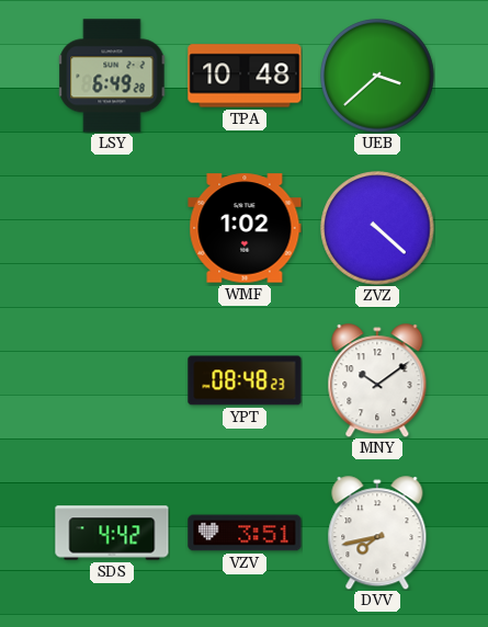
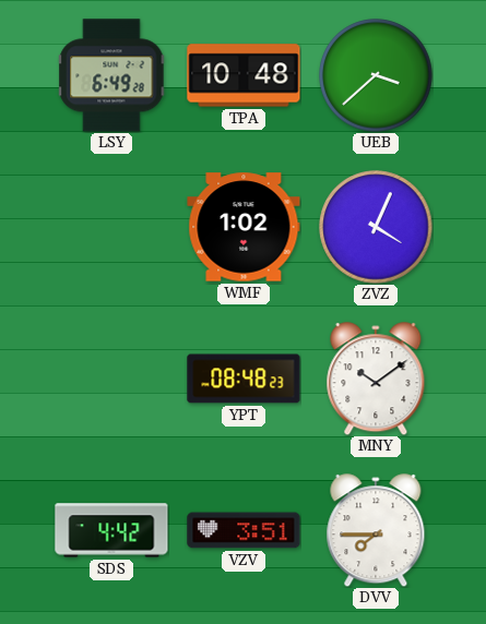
ZVZ: 4:22 -> 4:04
DVV: 7:43 -> 7:45
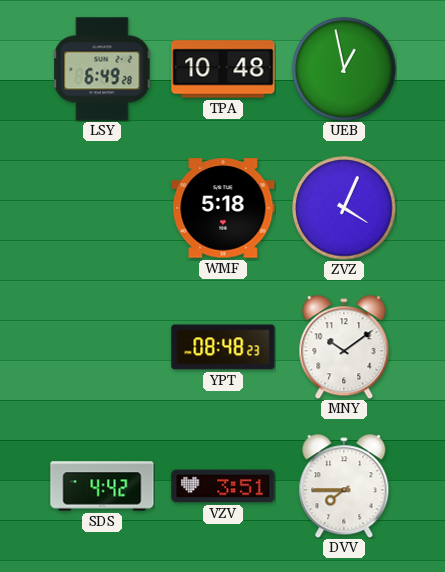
UEB: 3:38 -> 12:58
WMF: 1:02 -> 5:18
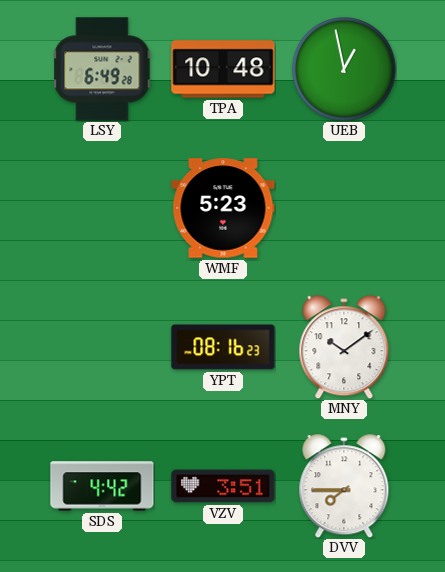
WMF: 5:18 -> 5:23
ZVZ: 4:04 -> none
YPT: 08:48 -> 08:16
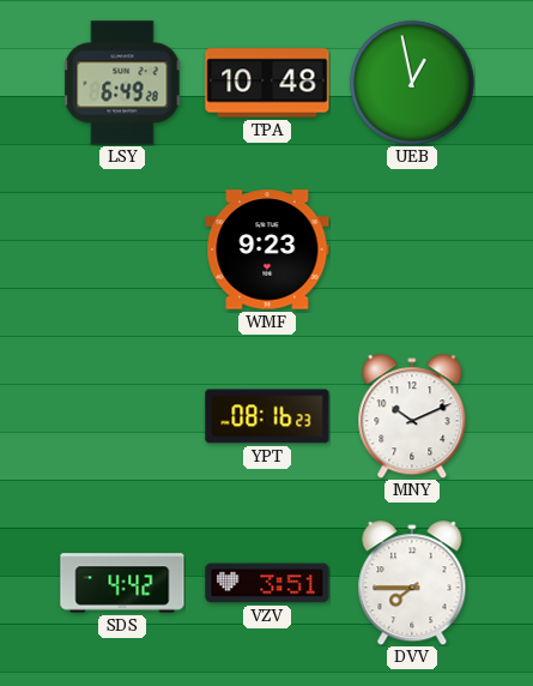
WMF: 5:23 -> 9:23
MNY: 10:09 -> 10:11
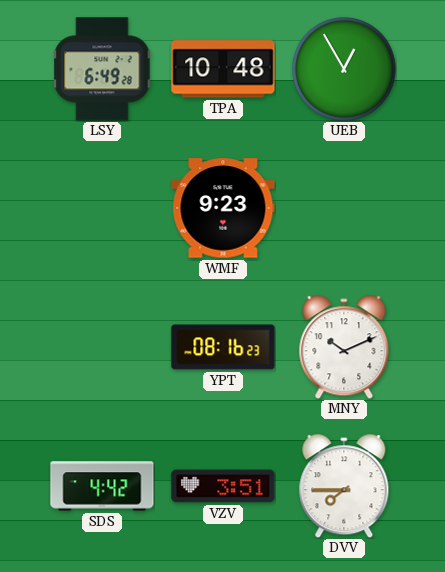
UEB: 12:58 -> 12:55
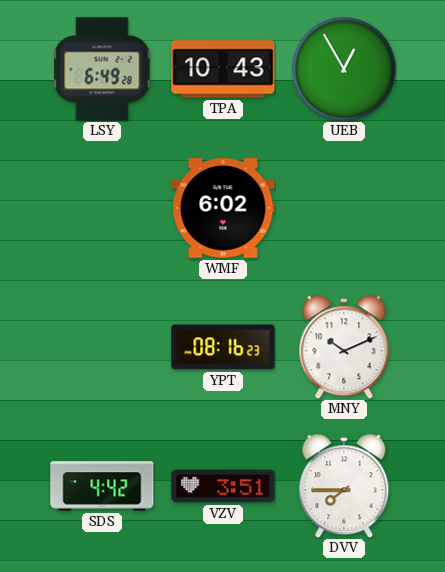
TPA: 10:48 -> 10:43
WMF: 9:23 -> 6:02
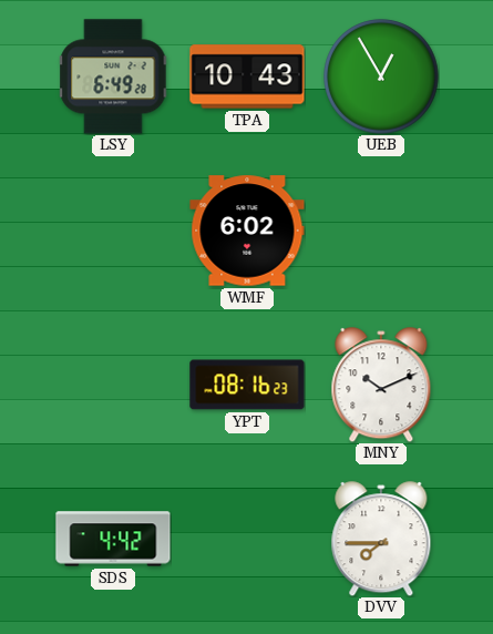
VZV: 3:51 -> none
